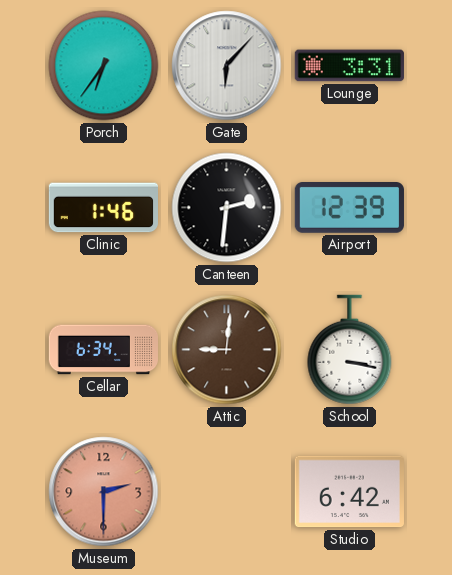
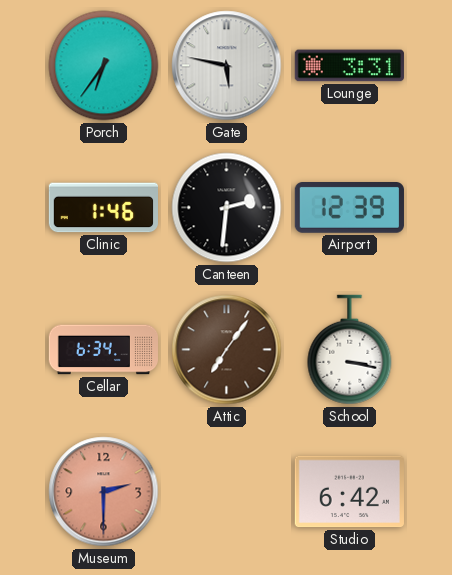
Gate: 6:07 -> 5:47
Attic: 9:01 -> 7:06
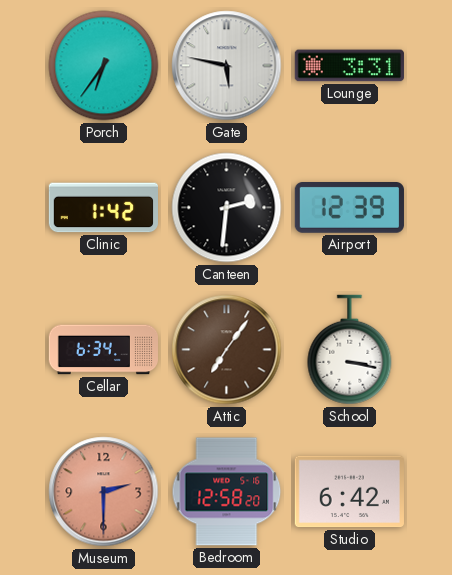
Clinic: 1:46 -> 1:42
Bedroom: none -> 12:58
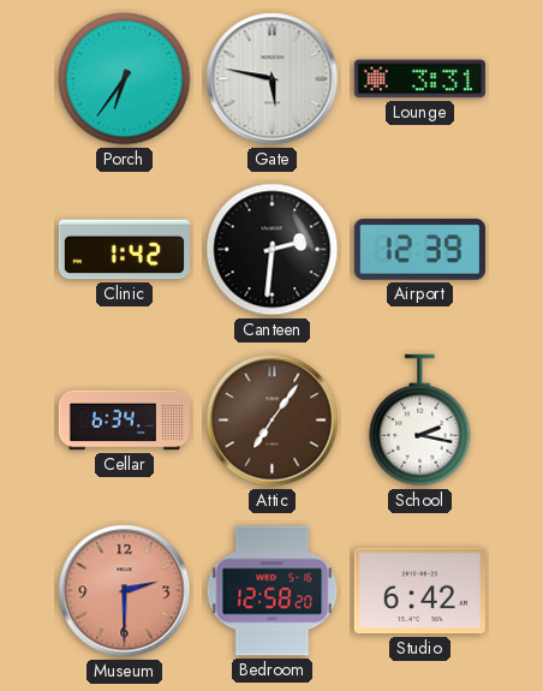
School: 3:17 -> 2:17
